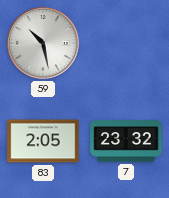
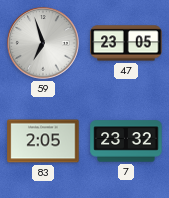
59: 10:28 -> 6:57
47: none -> 23:05
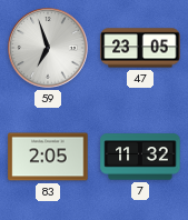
7: 23:32 -> 11:32
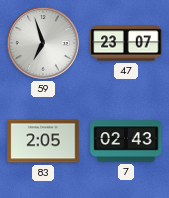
47: 23:05 -> 23:07
7: 11:32 -> 02:43
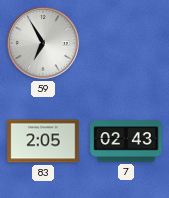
59: 6:57 -> 6:55
47: 23:07 -> none
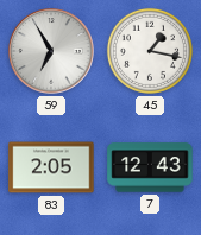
45: none -> 1:17
7: 02:43 -> 12:43
